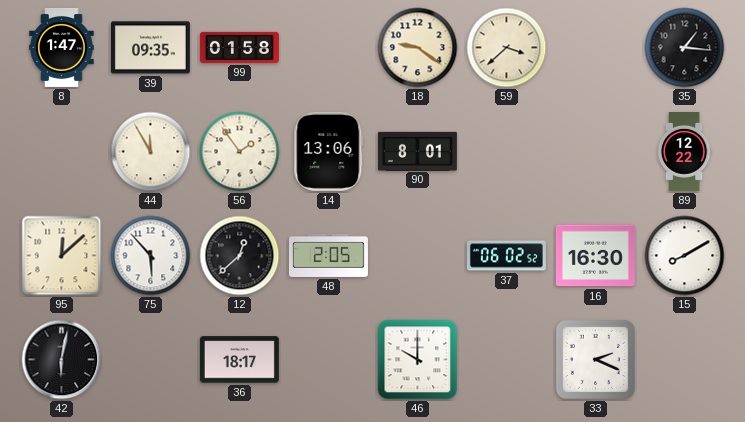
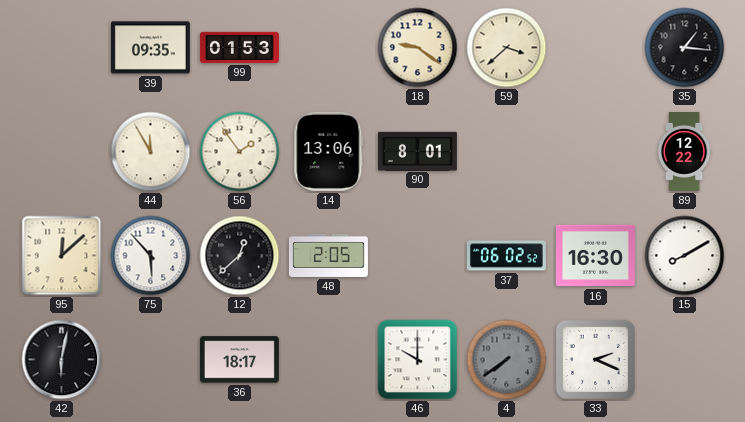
8: 1:47 -> none
99: 01:58 -> 01:53
4: none -> 7:39
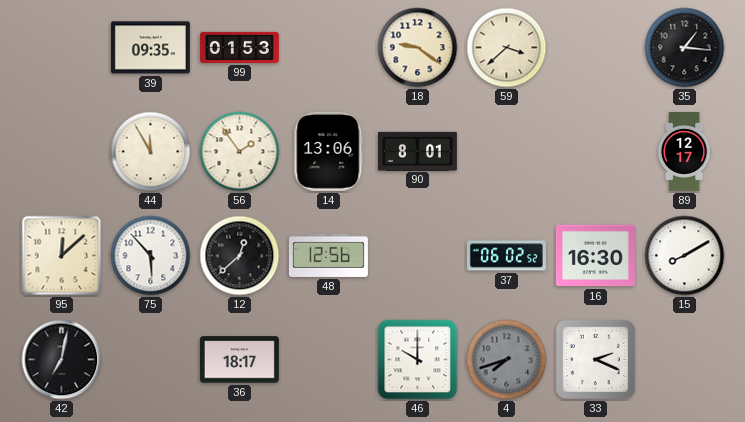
89: 12:22 -> 12:17
48: 2:05 -> 12:56
42: 6:02 -> 7:02
4: 7:39 -> 7:42
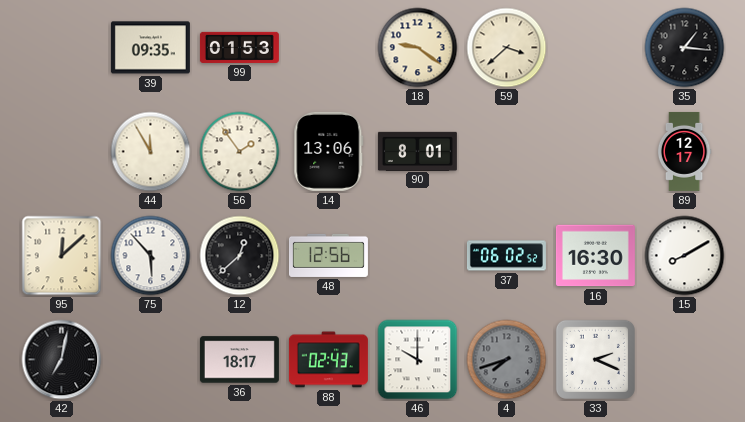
88: none -> 02:43
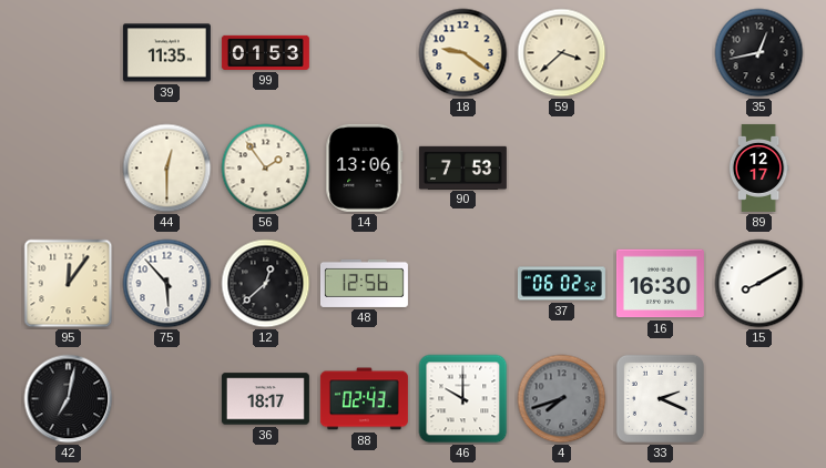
39: 09:35 -> 11:35
35: 1:16 -> 12:43
44: 11:55 -> 12:30
90: 8:01 -> 7:53
95: 12:08 -> 12:06
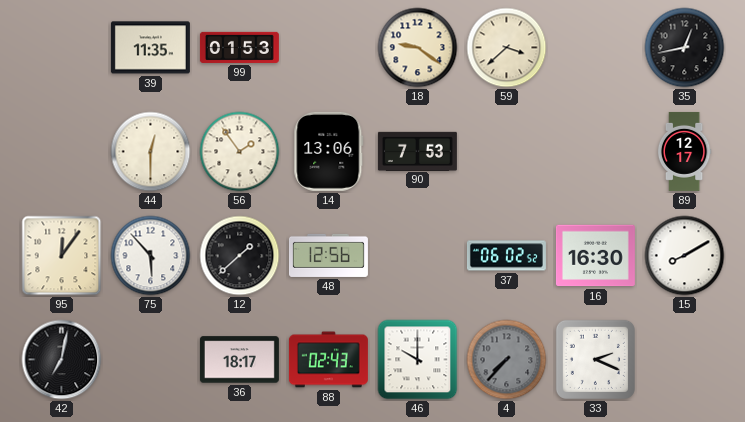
12: 12:38 -> 1:38
4: 7:42 -> 7:37
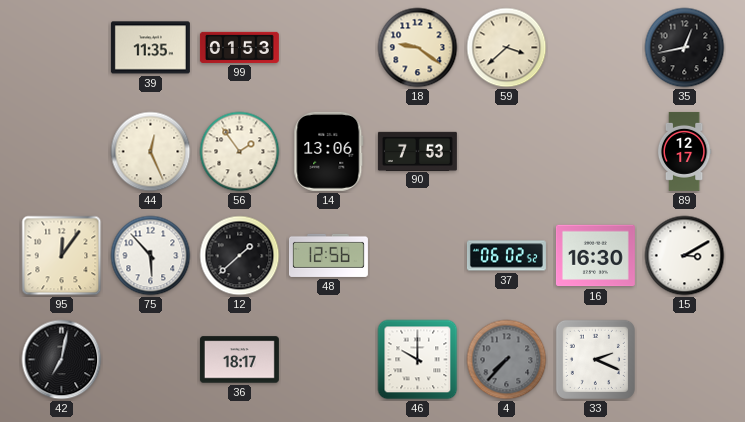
44: 12:30 -> 12:26
15: 8:10 -> 3:10
88: 02:43 -> none
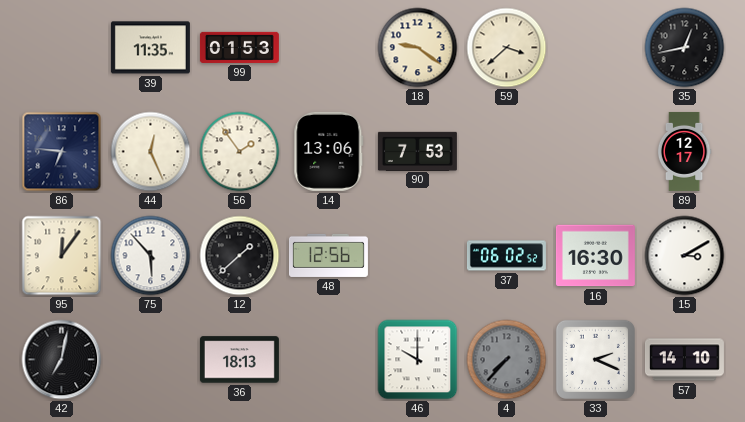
86: none -> 6:46
36: 18:17 -> 18:13
57: none -> 14:10
